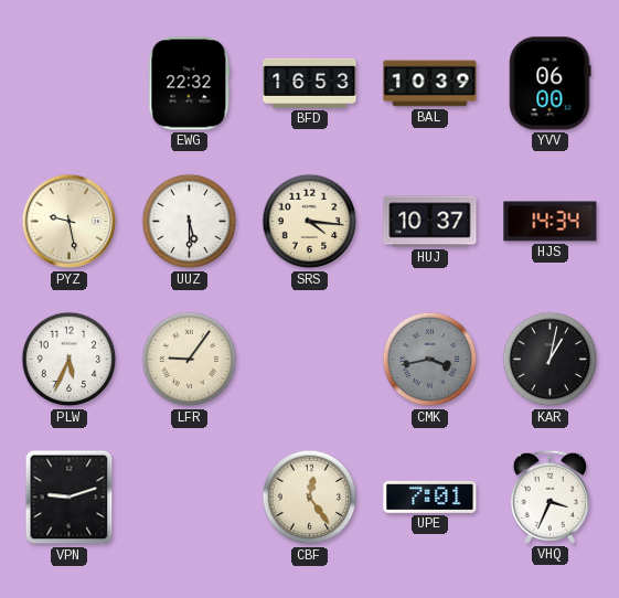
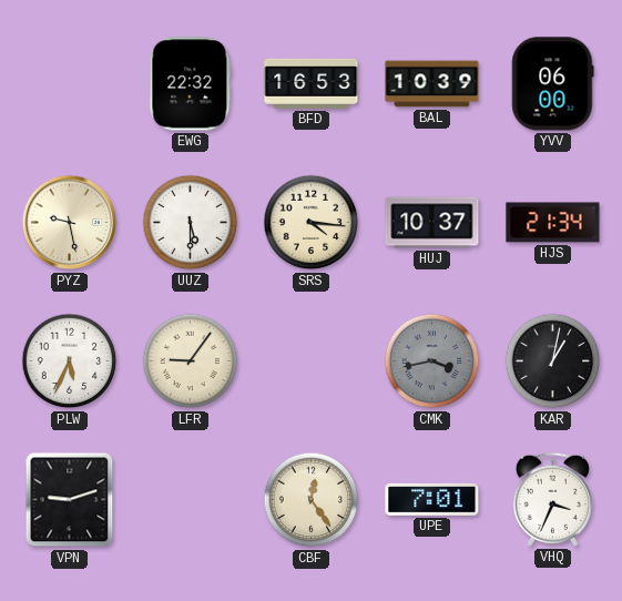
HJS: 14:34 -> 21:34
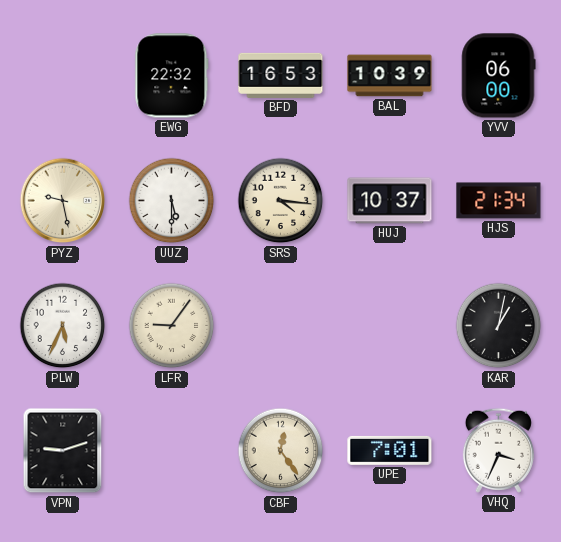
CMK: 3:43 -> none
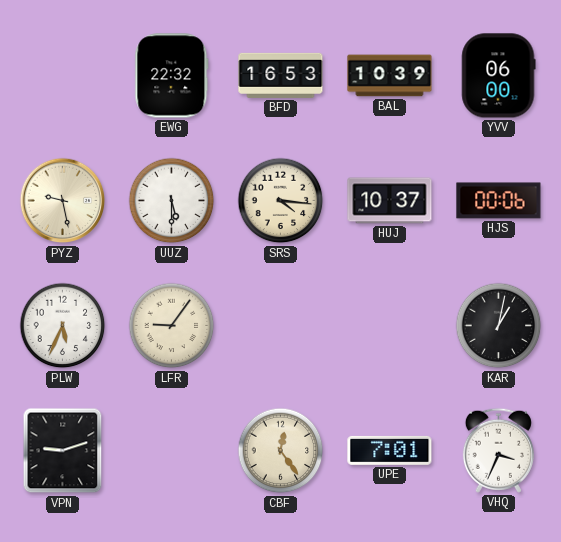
HJS: 21:34 -> 00:06
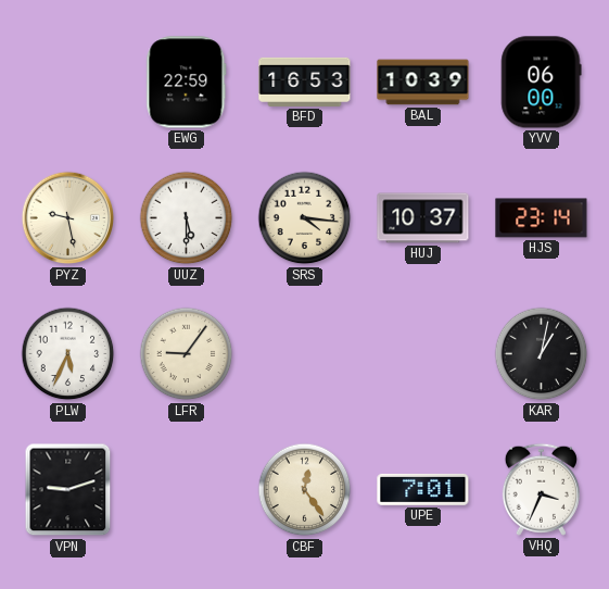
EWG: 22:32 -> 22:59
HJS: 00:06 -> 23:14
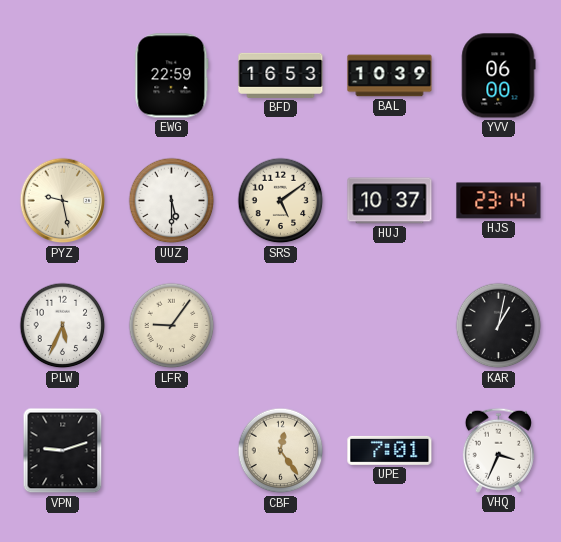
SRS: 4:16 -> 5:09
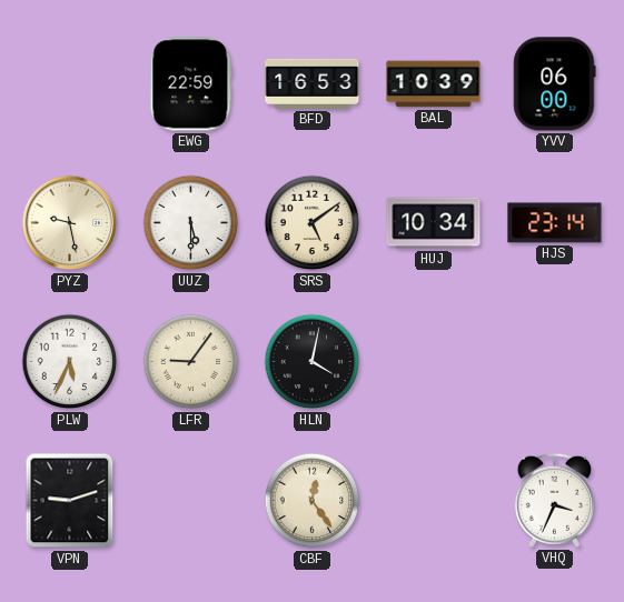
HUJ: 10:37 -> 10:34
HLN: none -> 4:02
KAR: 1:02 -> none
UPE: 7:01 -> none
